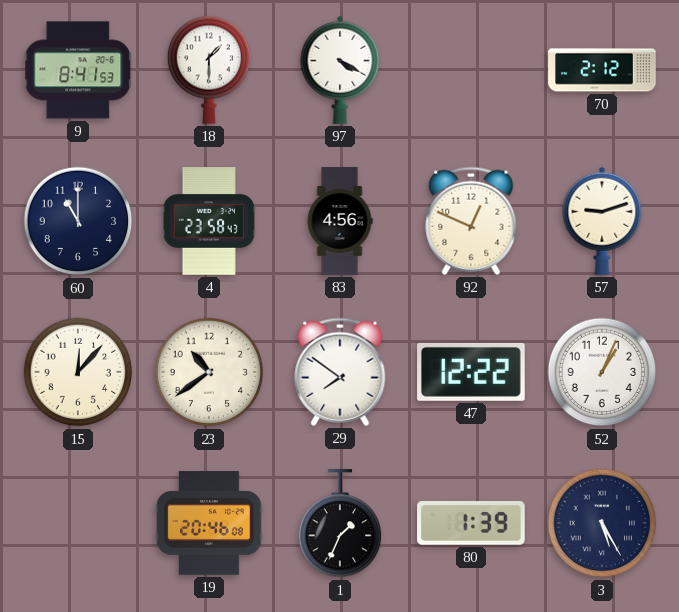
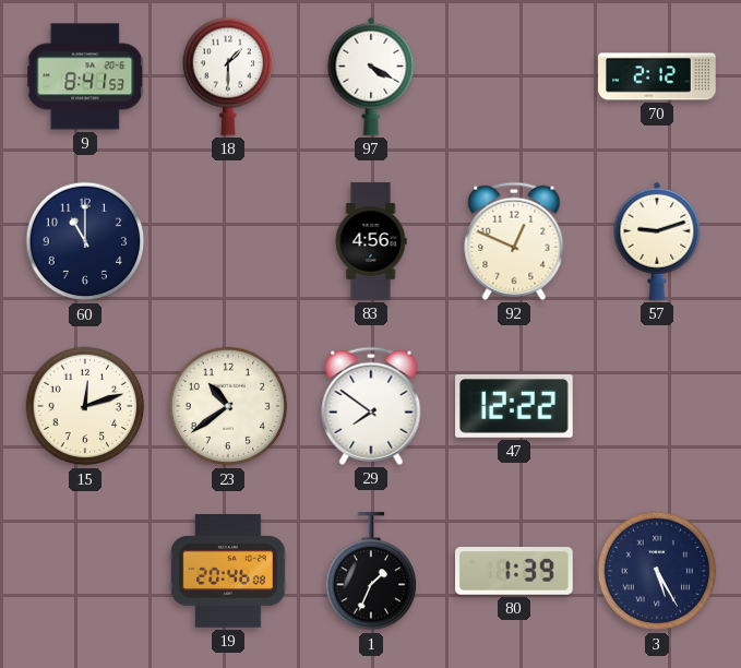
4: 23:58 -> none
15: 12:07 -> 12:12
52: 1:04 -> none
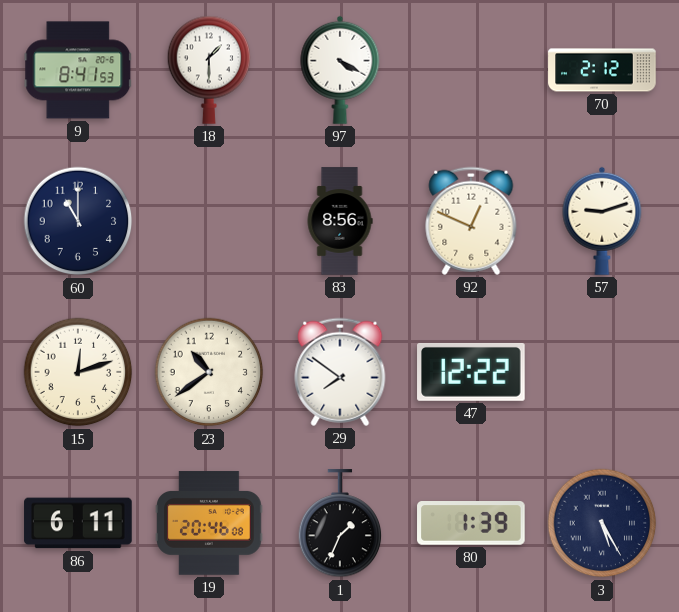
83: 4:56 -> 8:56
86: none -> 6:11
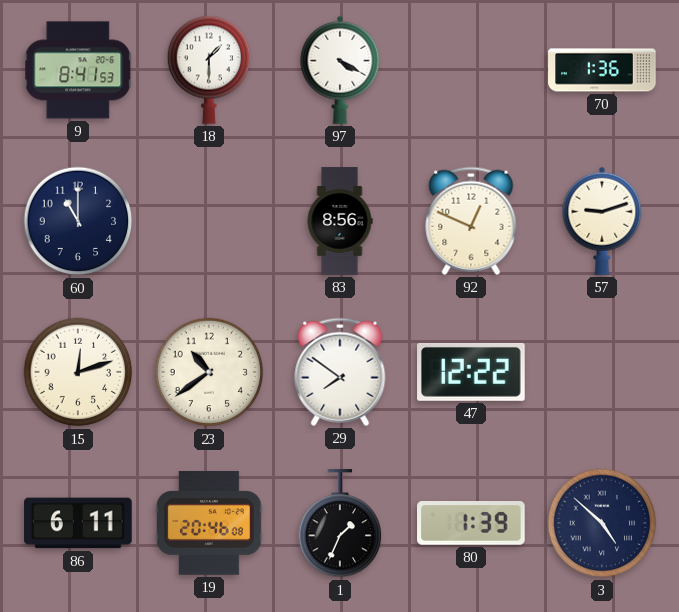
70: 2:12 -> 1:36
3: 5:25 -> 4:52
